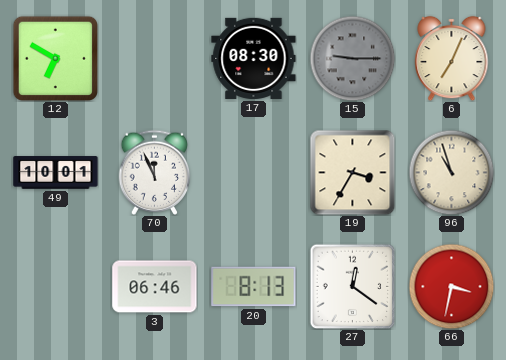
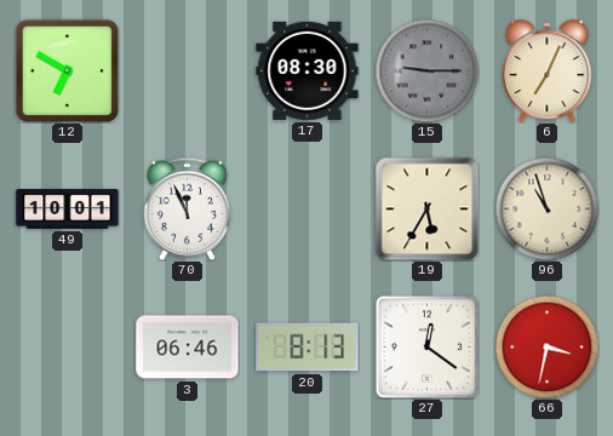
19: 3:35 -> 5:35
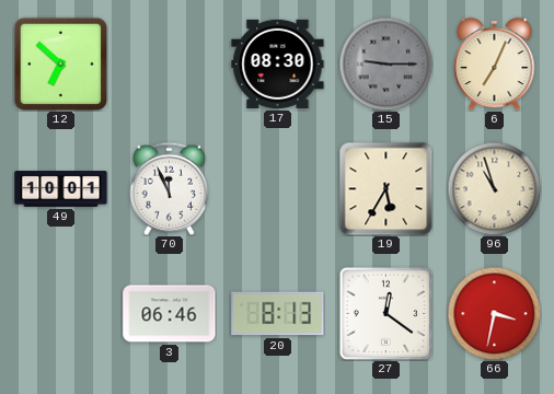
12: 6:50 -> 6:52
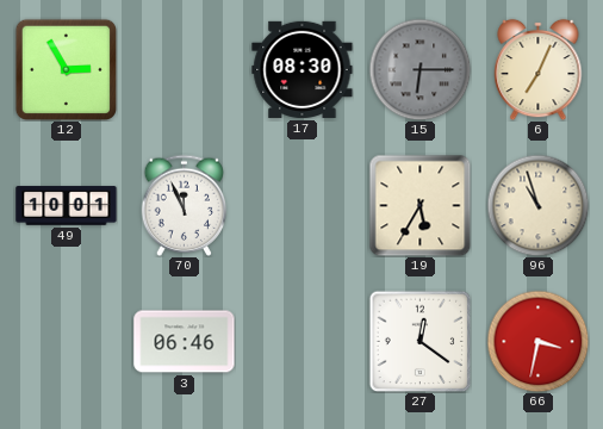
12: 6:52 -> 2:55
15: 9:15 -> 6:15
20: 8:13 -> none
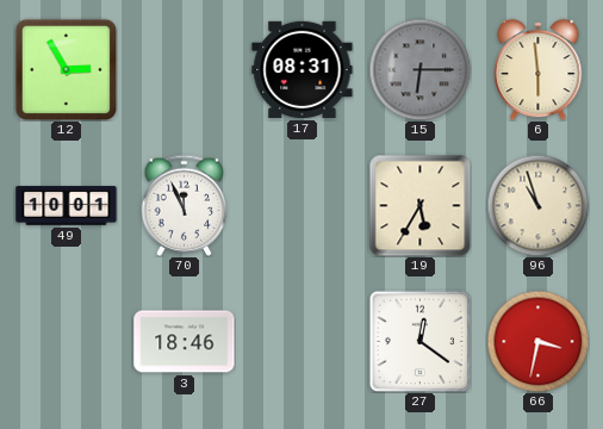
17: 08:30 -> 08:31
6: 7:04 -> 5:59
3: 06:46 -> 18:46
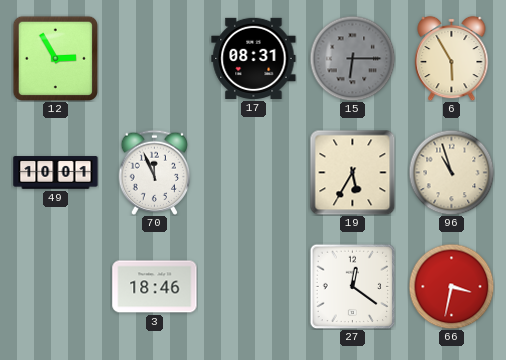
6: 5:59 -> 5:55
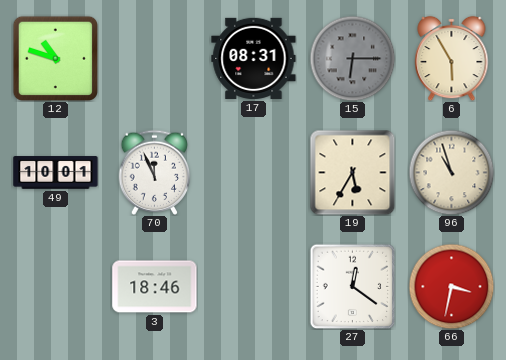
12: 2:55 -> 10:48
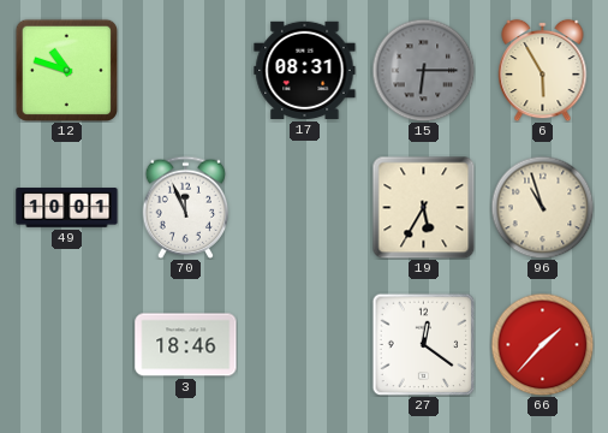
66: 3:32 -> 1:37
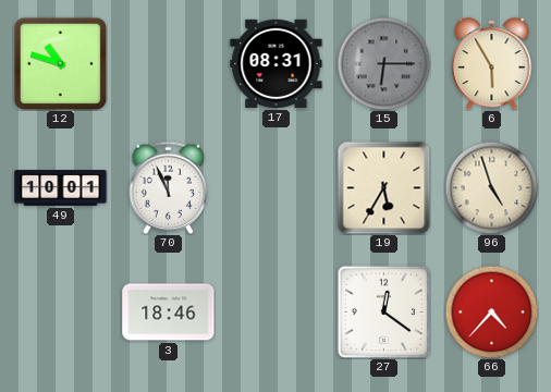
96: 10:57 -> 4:57
66: 1:37 -> 4:37
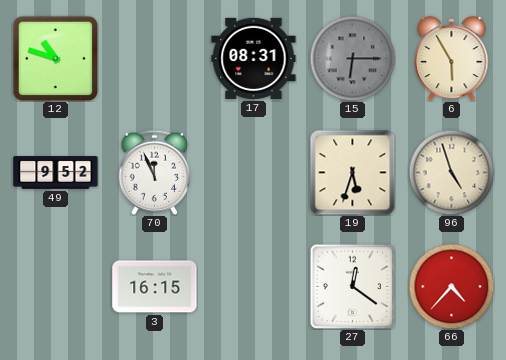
49: 10:01 -> 9:52
19: 5:35 -> 5:33
3: 18:46 -> 16:15
